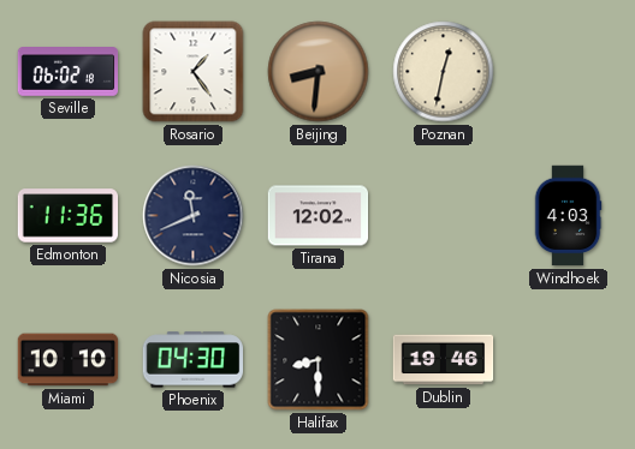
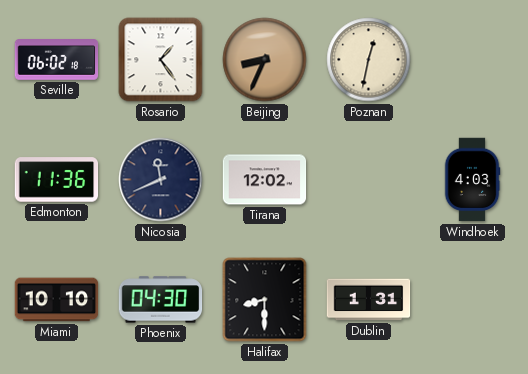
Beijing: 8:31 -> 8:34
Dublin: 19:46 -> 1:31
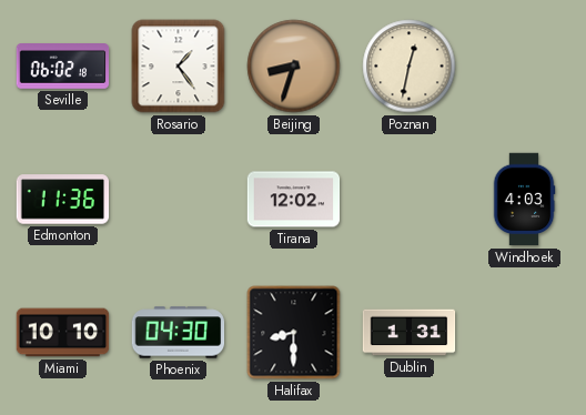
Beijing: 8:34 -> 8:33
Nicosia: 11:41 -> none
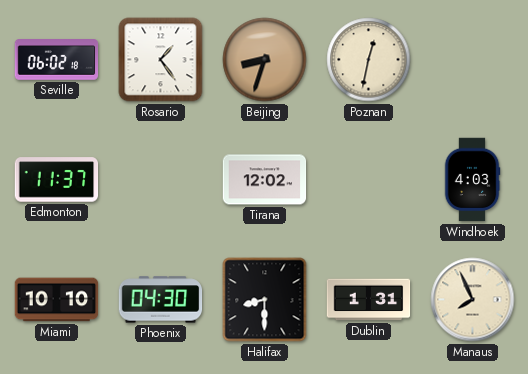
Edmonton: 11:36 -> 11:37
Manaus: none -> 7:56
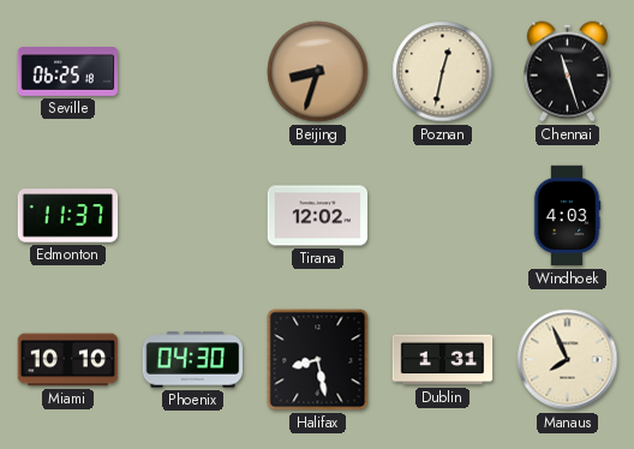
Seville: 06:02 -> 06:25
Rosario: 1:24 -> none
Chennai: none -> 11:27
Halifax: 8:30 -> 8:28
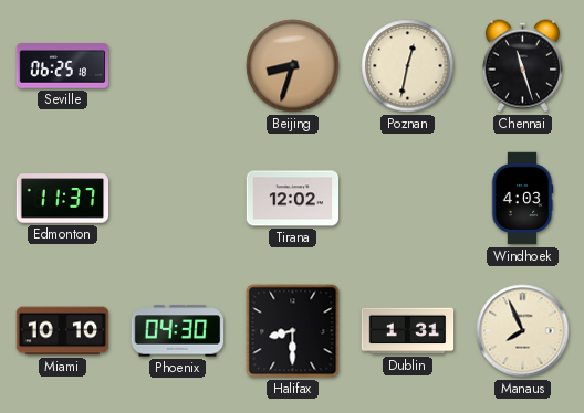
Halifax: 8:28 -> 8:30
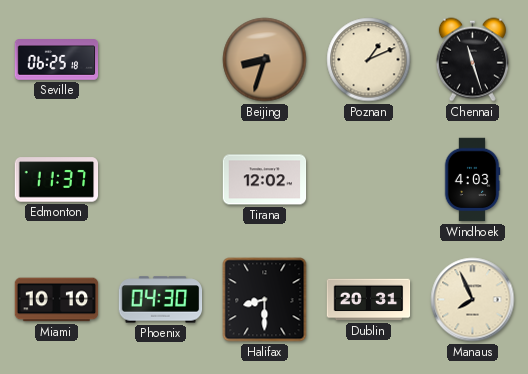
Poznan: 12:32 -> 1:11
Dublin: 1:31 -> 20:31
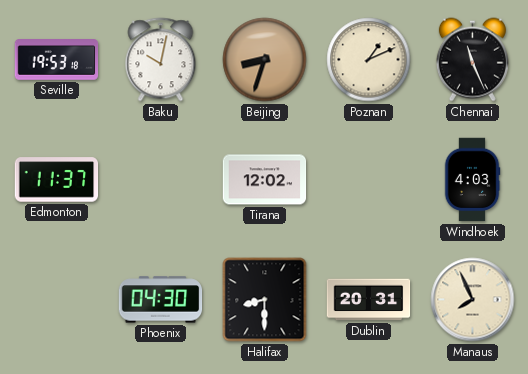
Seville: 06:25 -> 19:53
Baku: none -> 10:02
Chennai: 11:27 -> 11:26
Miami: 10:10 -> none
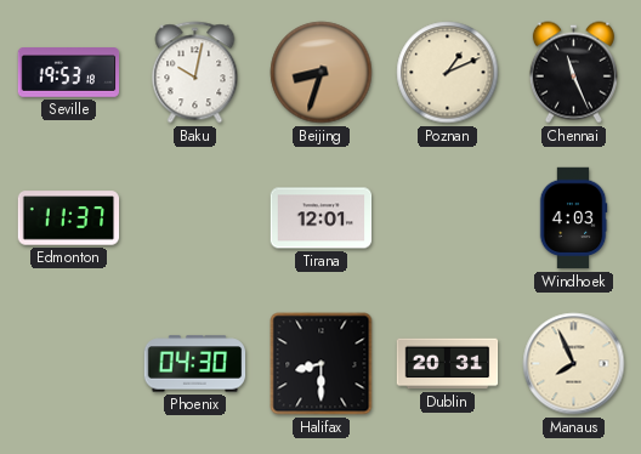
Tirana: 12:02 -> 12:01
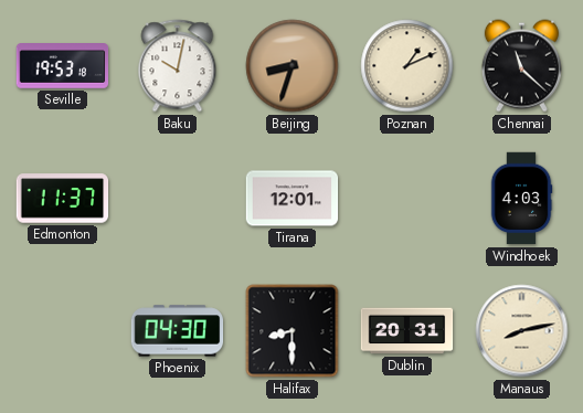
Chennai: 11:26 -> 11:22
Manaus: 7:56 -> 8:13
